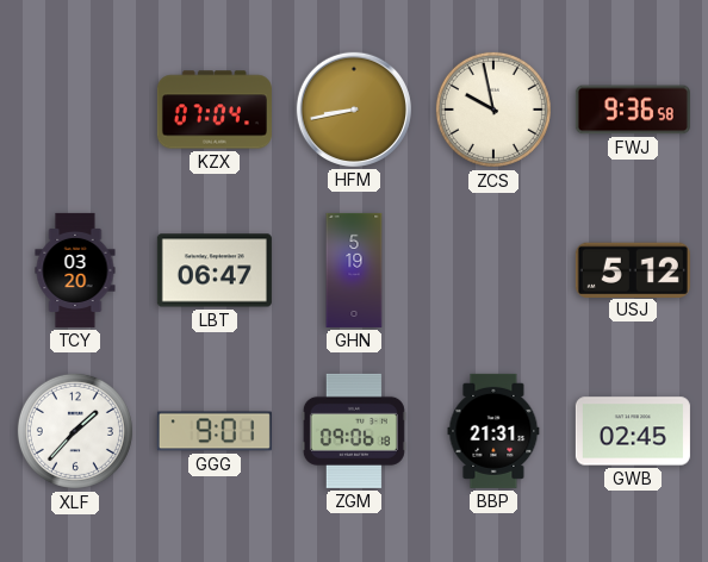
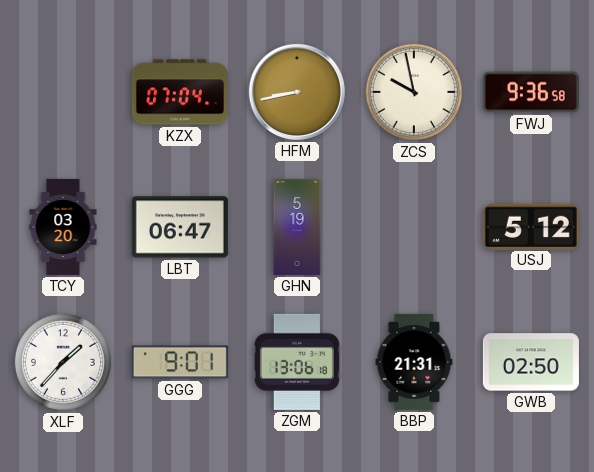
ZGM: 09:06 -> 13:06
GWB: 02:45 -> 02:50
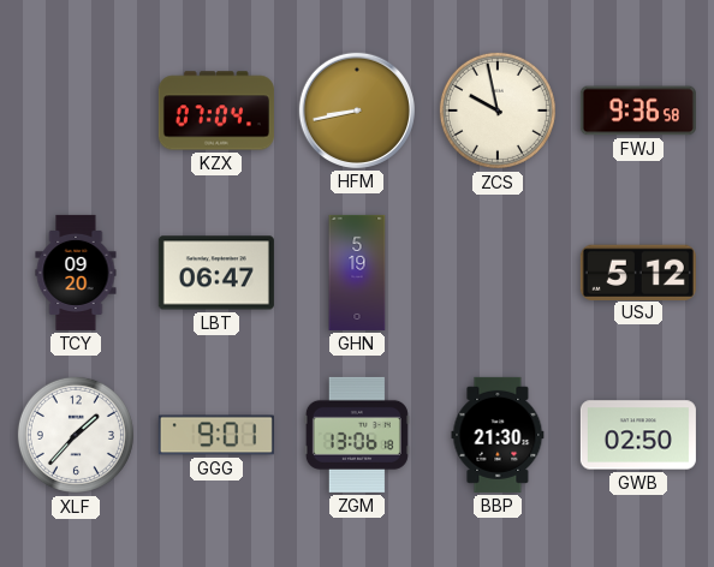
TCY: 03:20 -> 09:20
BBP: 21:31 -> 21:30
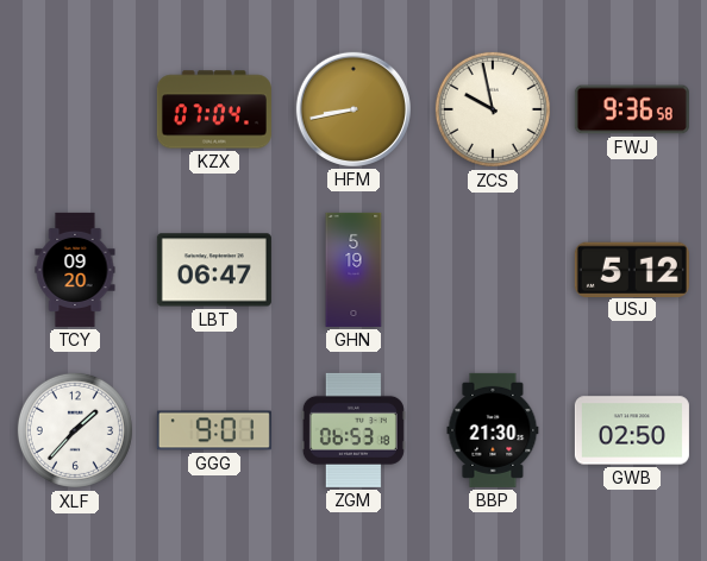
ZGM: 13:06 -> 06:53
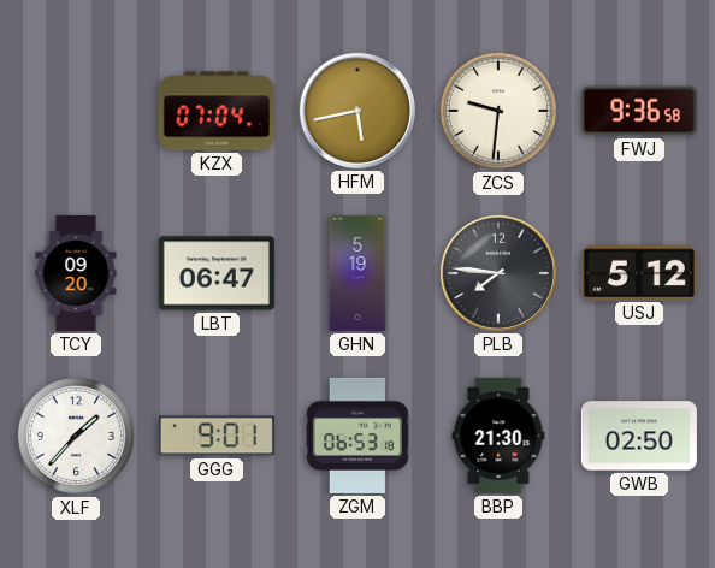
HFM: 8:43 -> 5:43
ZCS: 9:58 -> 9:31
PLB: none -> 7:46
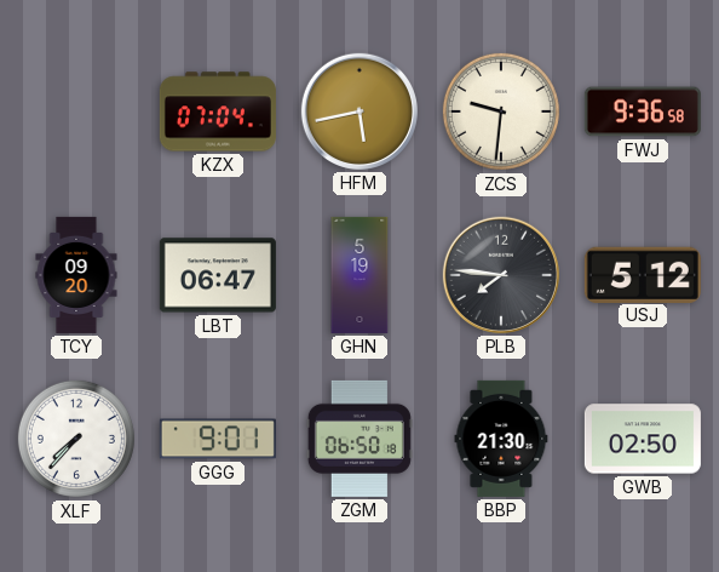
XLF: 1:37 -> 7:37
ZGM: 06:53 -> 06:50
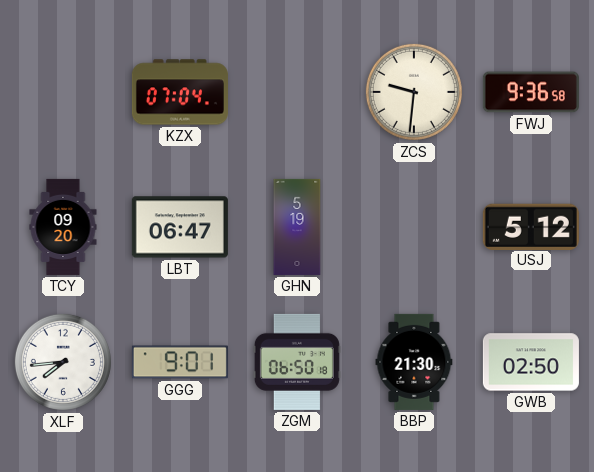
HFM: 5:43 -> none
PLB: 7:46 -> none
XLF: 7:37 -> 7:44
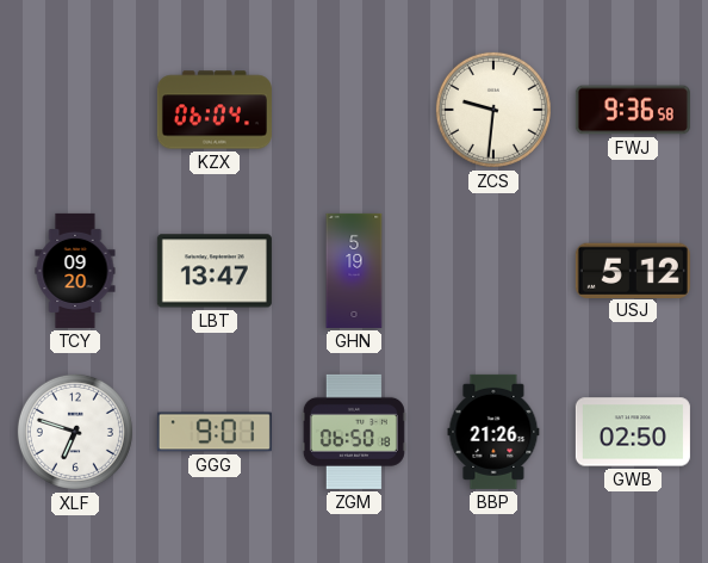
KZX: 07:04 -> 06:04
LBT: 06:47 -> 13:47
XLF: 7:44 -> 6:48
BBP: 21:30 -> 21:26
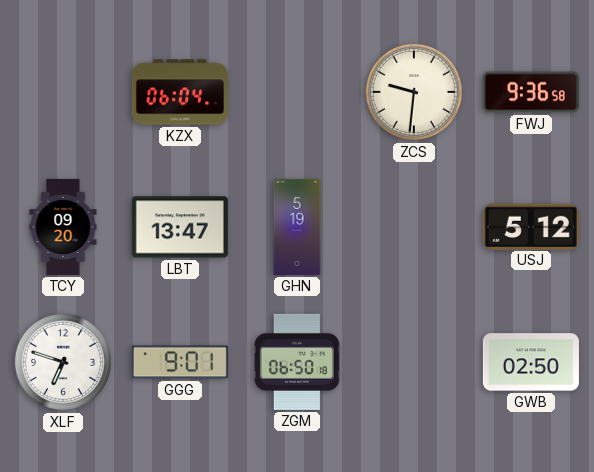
BBP: 21:26 -> none
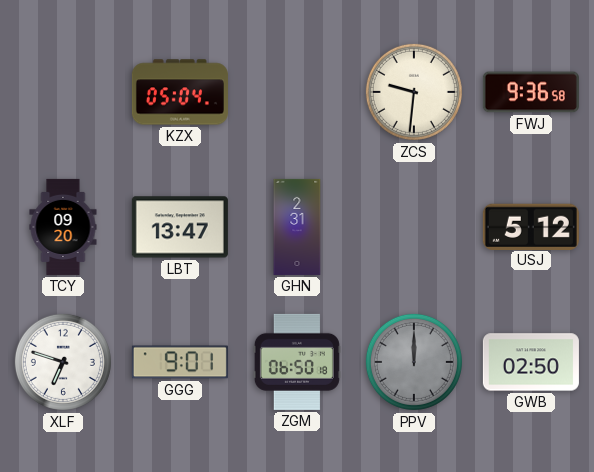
KZX: 06:04 -> 05:04
GHN: 5:19 -> 2:31
PPV: none -> 12:00
